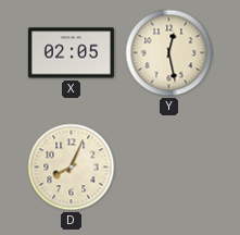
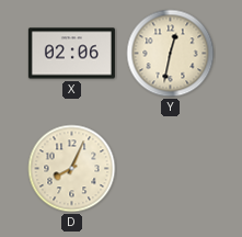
X: 02:05 -> 02:06
Y: 12:28 -> 12:32
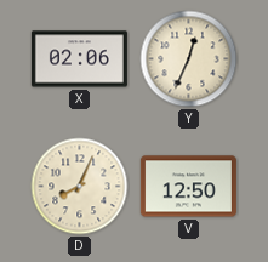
Y: 12:32 -> 12:34
V: none -> 12:50
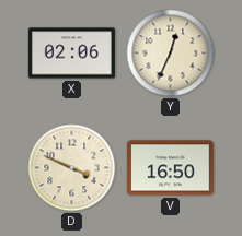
D: 8:04 -> 3:49
V: 12:50 -> 16:50
